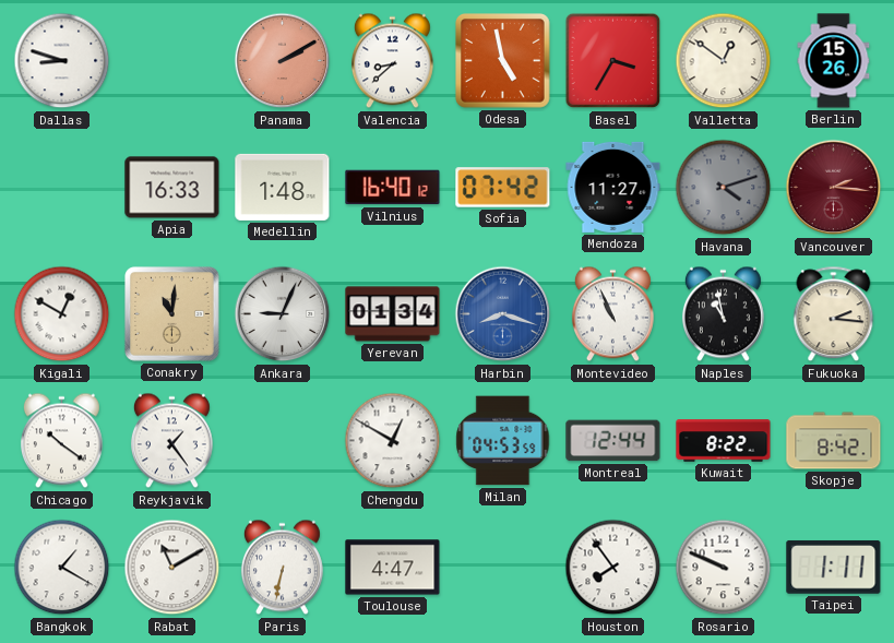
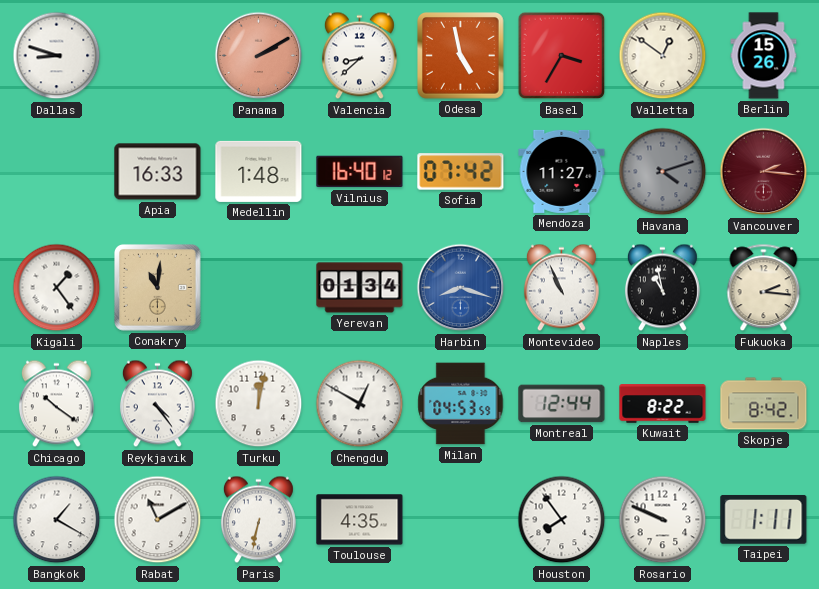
Kigali: 12:50 -> 1:24
Ankara: 9:04 -> none
Reykjavik: 1:24 -> 4:24
Turku: none -> 12:02
Toulouse: 4:47 -> 4:35
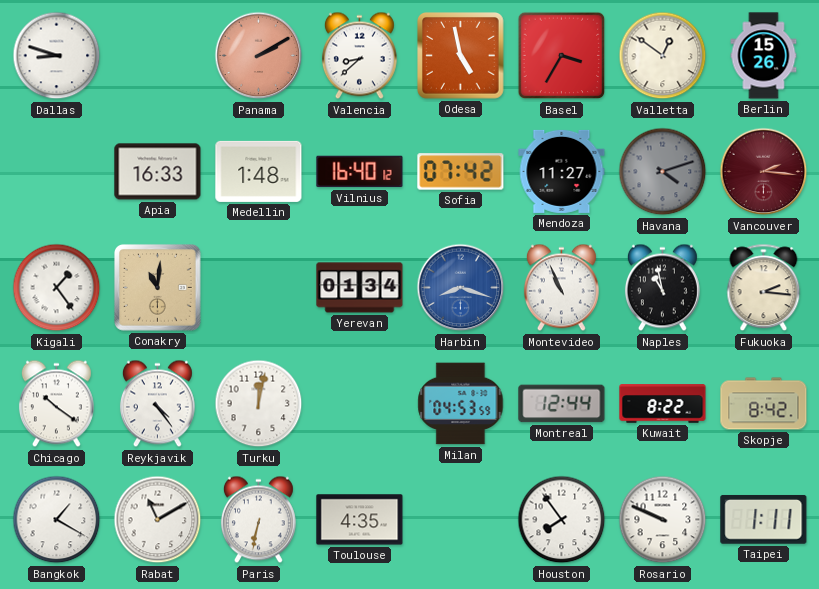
Chengdu: 12:50 -> none
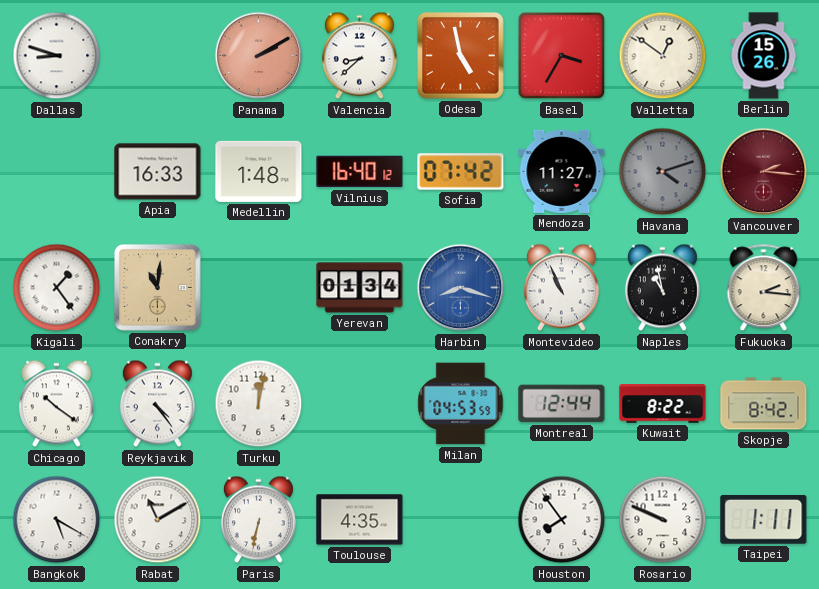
Bangkok: 1:20 -> 5:20
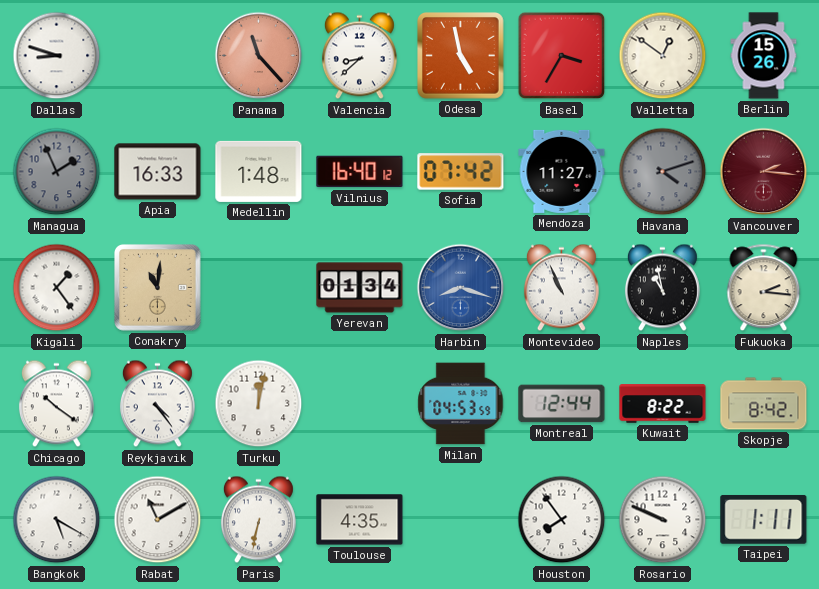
Panama: 2:10 -> 11:23
Managua: none -> 1:56
